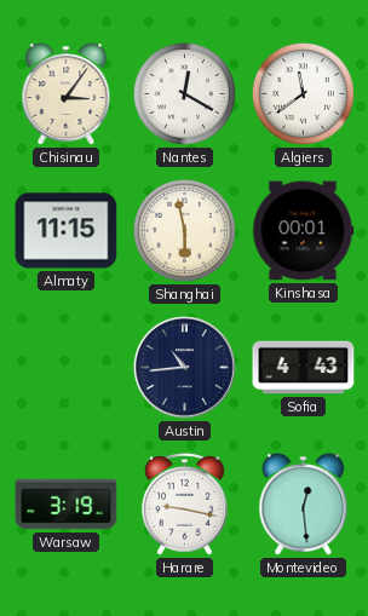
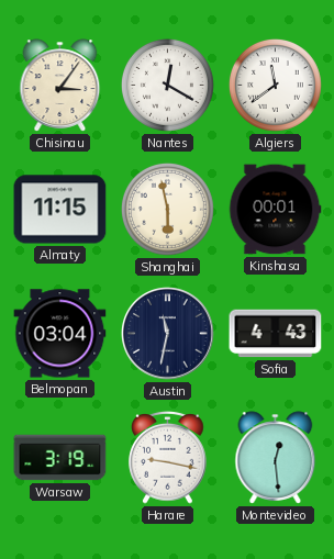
Belmopan: none -> 03:04
Austin: 10:44 -> 11:32
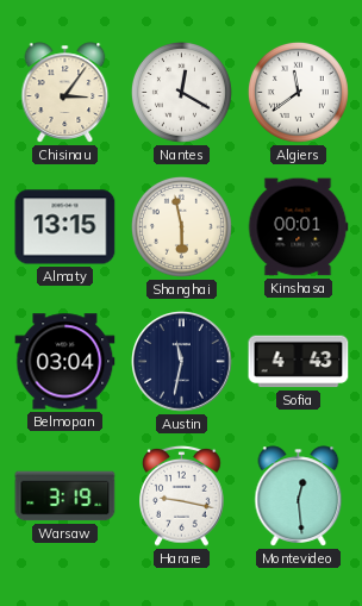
Almaty: 11:15 -> 13:15
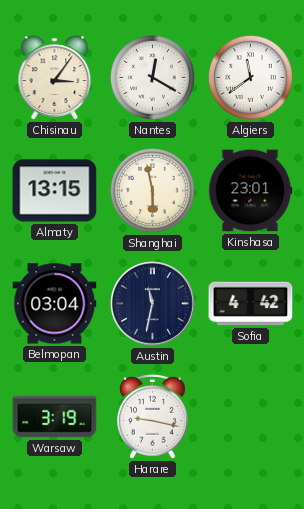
Kinshasa: 00:01 -> 23:01
Sofia: 4:43 -> 4:42
Montevideo: 12:29 -> none
